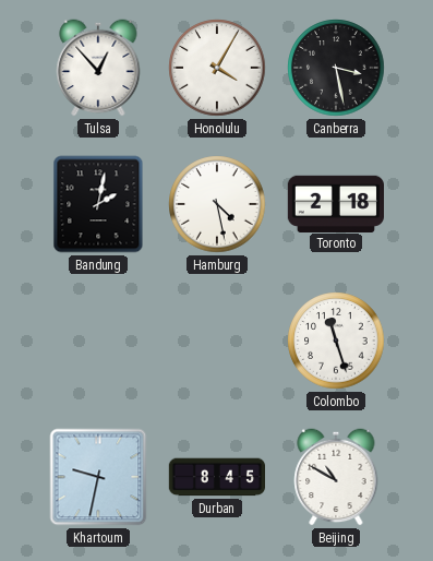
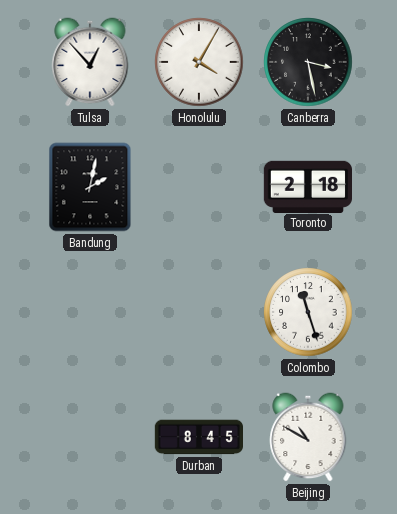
Hamburg: 4:28 -> none
Khartoum: 9:32 -> none
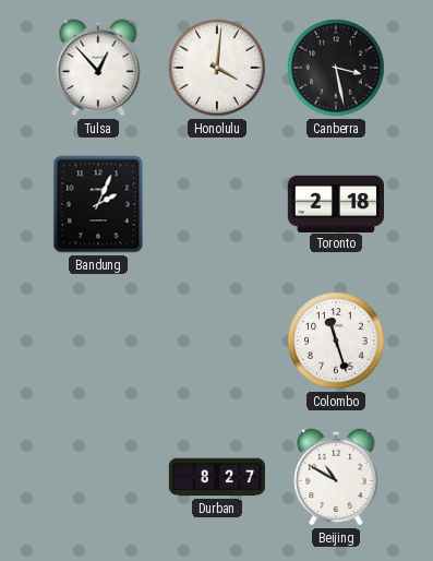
Honolulu: 4:05 -> 4:01
Bandung: 2:02 -> 2:04
Durban: 8:45 -> 8:27
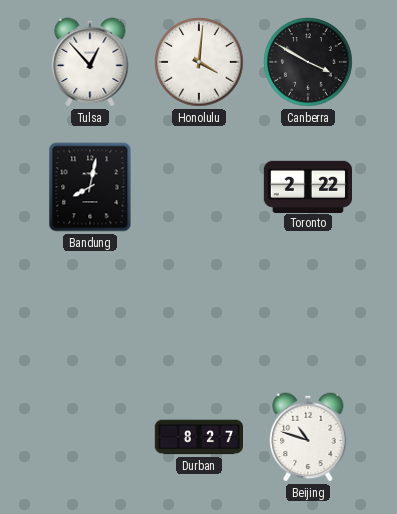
Canberra: 3:28 -> 3:50
Bandung: 2:04 -> 8:02
Toronto: 2:18 -> 2:22
Colombo: 11:27 -> none
Beijing: 10:50 -> 10:48
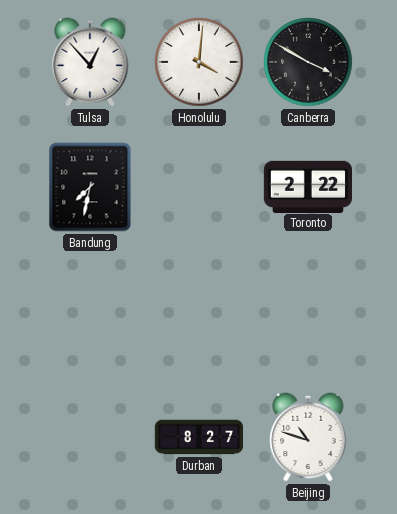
Bandung: 8:02 -> 7:32
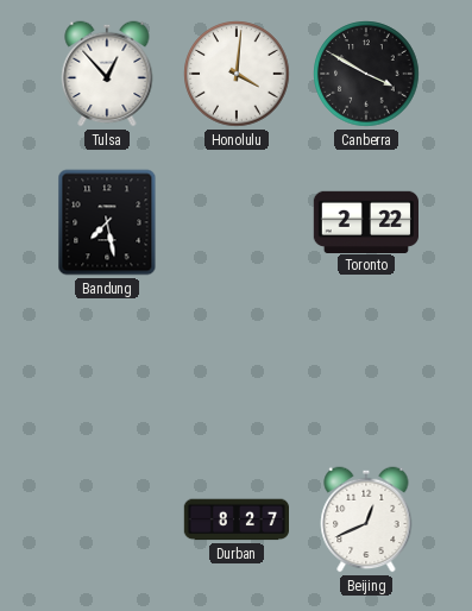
Bandung: 7:32 -> 7:28
Beijing: 10:48 -> 12:41
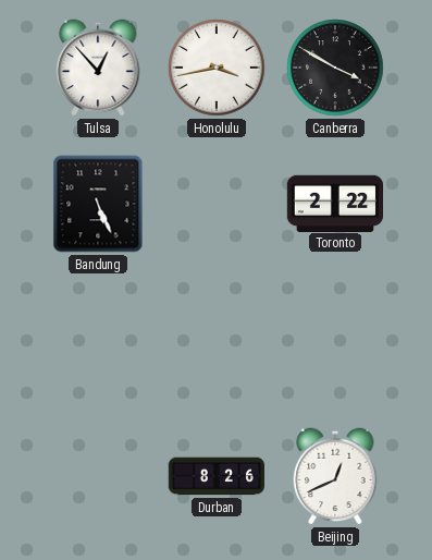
Honolulu: 4:01 -> 3:43
Bandung: 7:28 -> 5:26
Durban: 8:27 -> 8:26
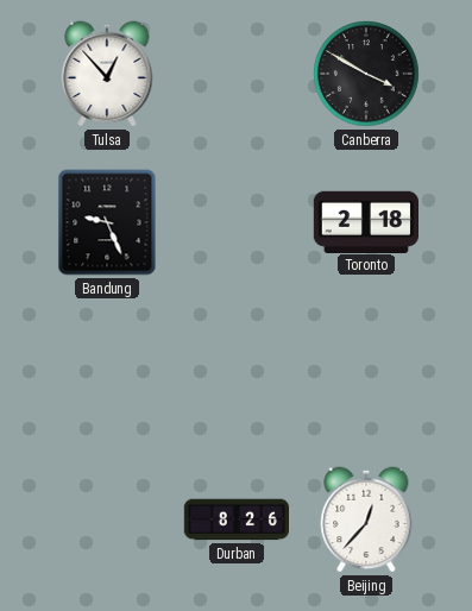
Honolulu: 3:43 -> none
Bandung: 5:26 -> 9:26
Toronto: 2:22 -> 2:18
Beijing: 12:41 -> 12:37
